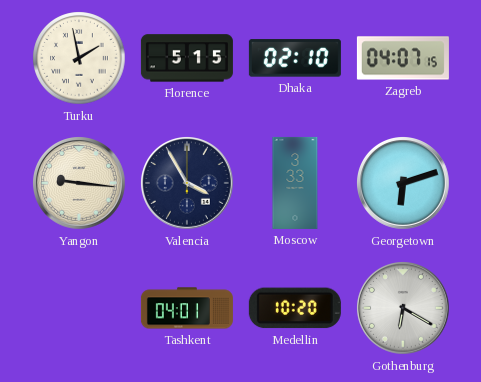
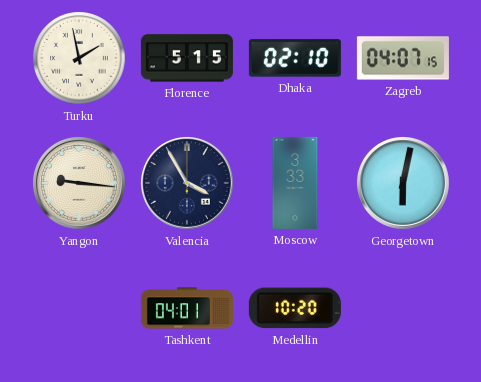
Georgetown: 6:12 -> 6:02
Gothenburg: 6:20 -> none
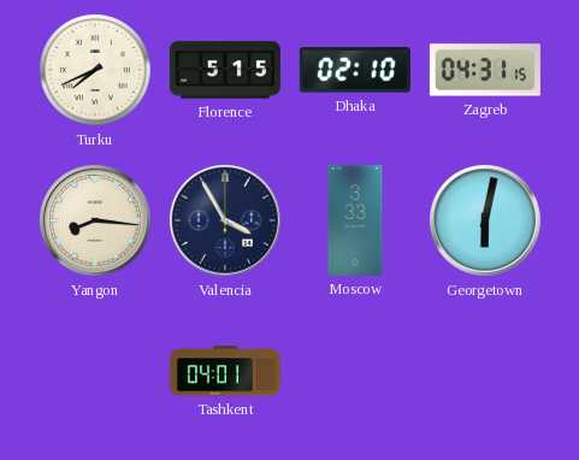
Turku: 1:58 -> 7:41
Zagreb: 04:07 -> 04:31
Yangon: 9:16 -> 8:16
Medellin: 10:20 -> none
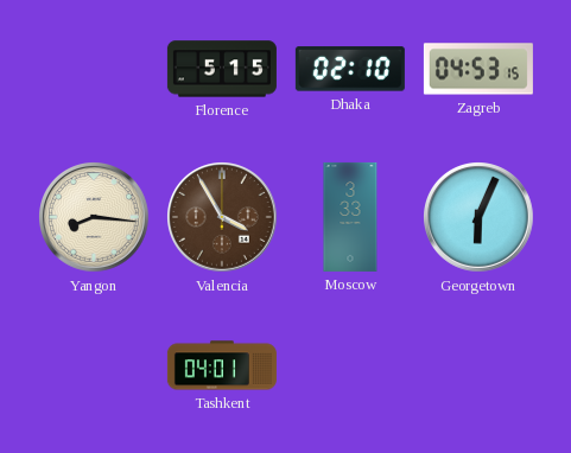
Turku: 7:41 -> none
Zagreb: 04:31 -> 04:53
Valencia dial: navy -> brown
Georgetown: 6:02 -> 6:04
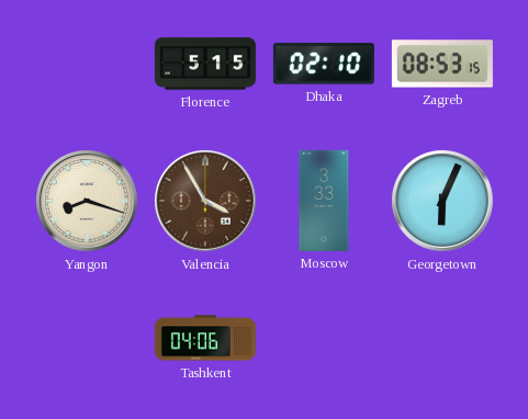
Zagreb: 04:53 -> 08:53
Yangon: 8:16 -> 8:18
Tashkent: 04:01 -> 04:06
